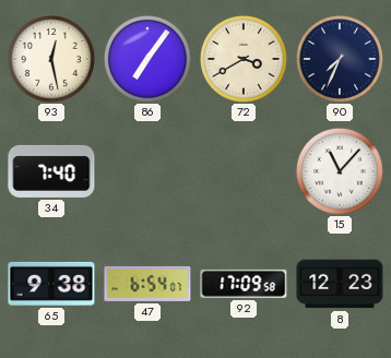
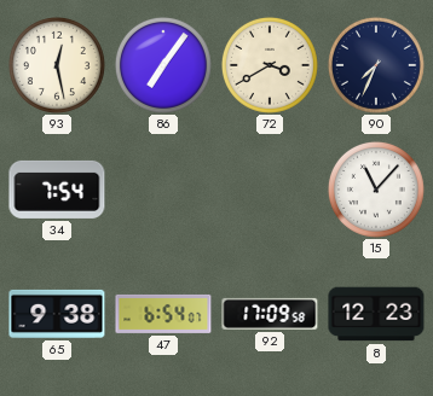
34: 7:40 -> 7:54
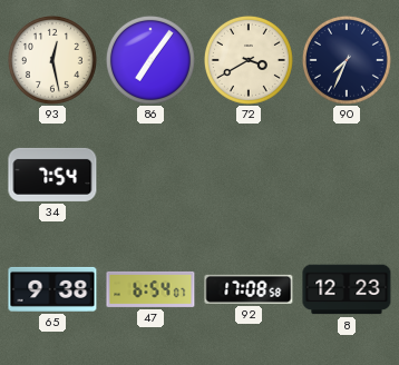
15: 11:07 -> none
92: 17:09 -> 17:08
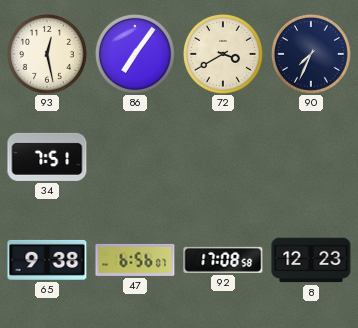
34: 7:54 -> 7:51
47: 6:54 -> 6:56
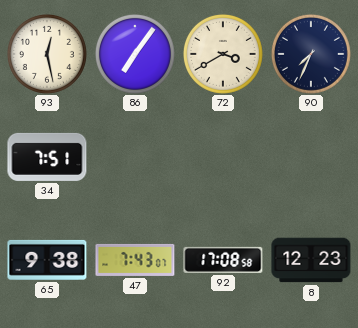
47: 6:56 -> 7:43
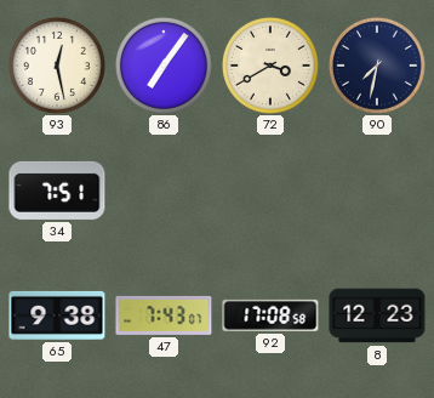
90: 7:34 -> 7:32
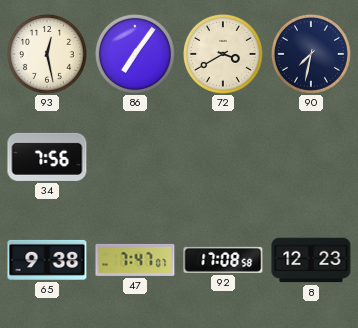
34: 7:51 -> 7:56
47: 7:43 -> 7:47
